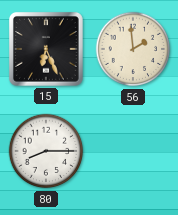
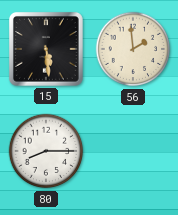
15: 6:26 -> 5:29
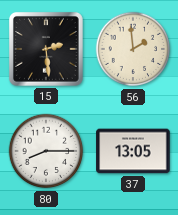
15: 5:29 -> 2:29
37: none -> 13:05
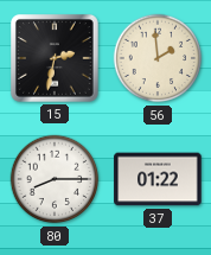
15: 2:29 -> 2:32
37: 13:05 -> 01:22
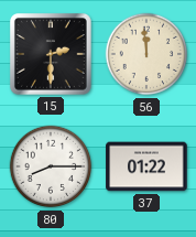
15: 2:32 -> 2:30
56: 1:59 -> 11:59
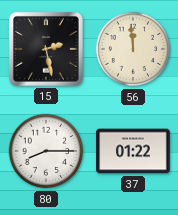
15: 2:30 -> 2:28
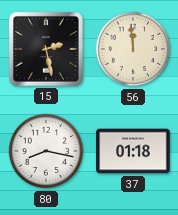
80: 8:15 -> 8:17
37: 01:22 -> 01:18
